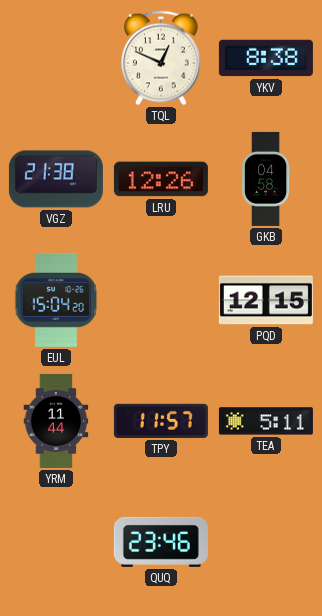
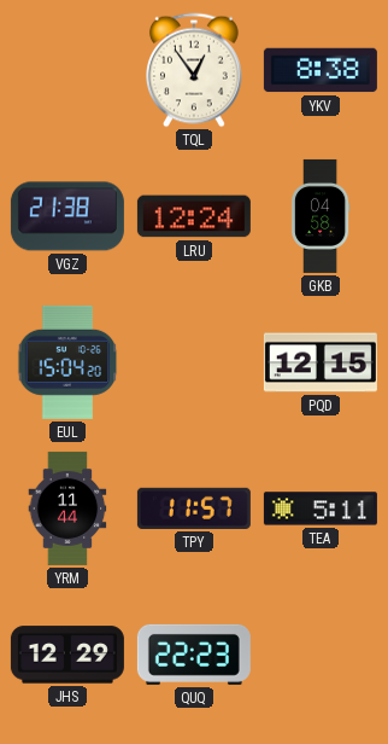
TQL: 12:49 -> 12:54
LRU: 12:26 -> 12:24
JHS: none -> 12:29
QUQ: 23:46 -> 22:23
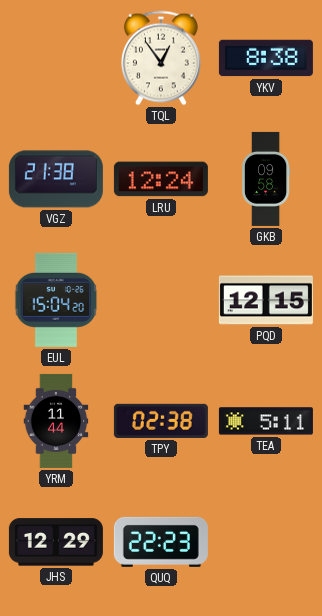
GKB: 04:58 -> 09:58
TPY: 11:57 -> 02:38
